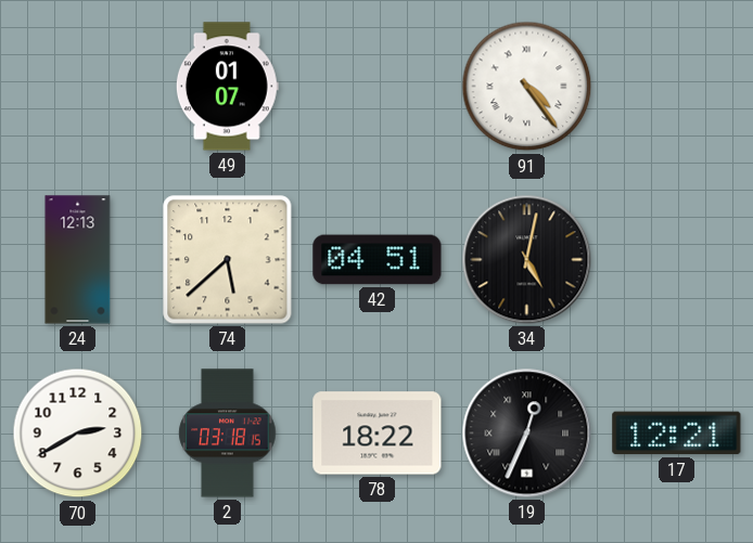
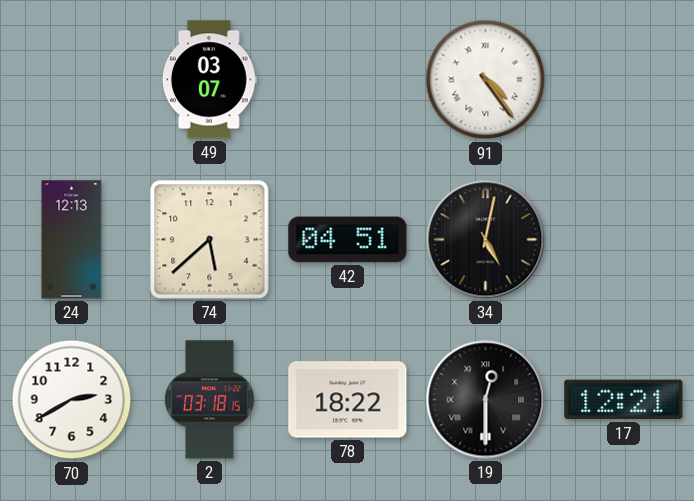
49: 01:07 -> 03:07
19: 12:34 -> 12:30
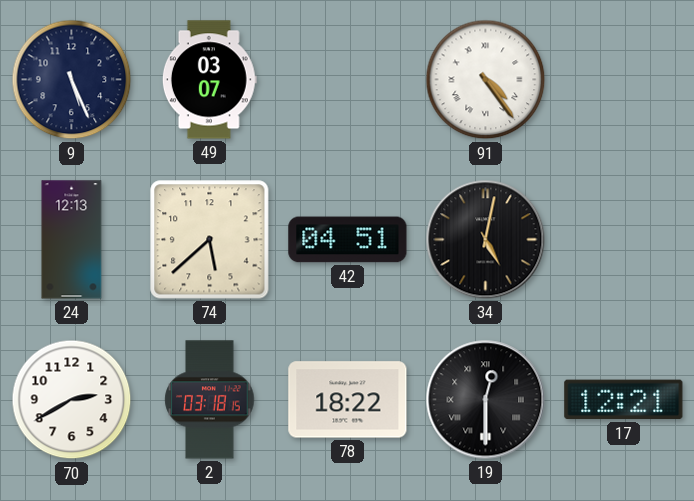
9: none -> 5:26
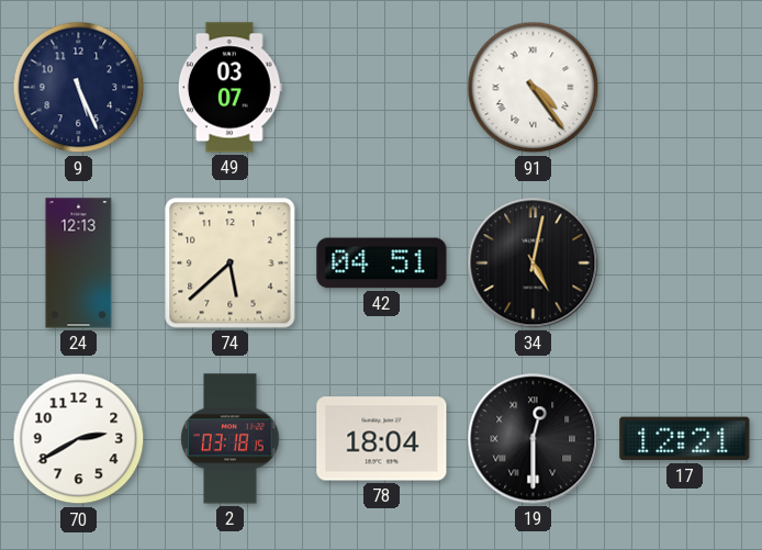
78: 18:22 -> 18:04
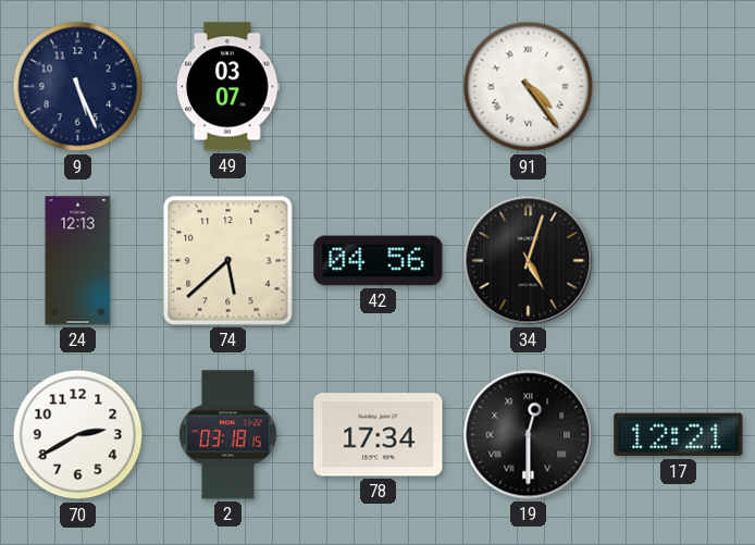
42: 04:51 -> 04:56
34: 5:02 -> 5:03
78: 18:04 -> 17:34
